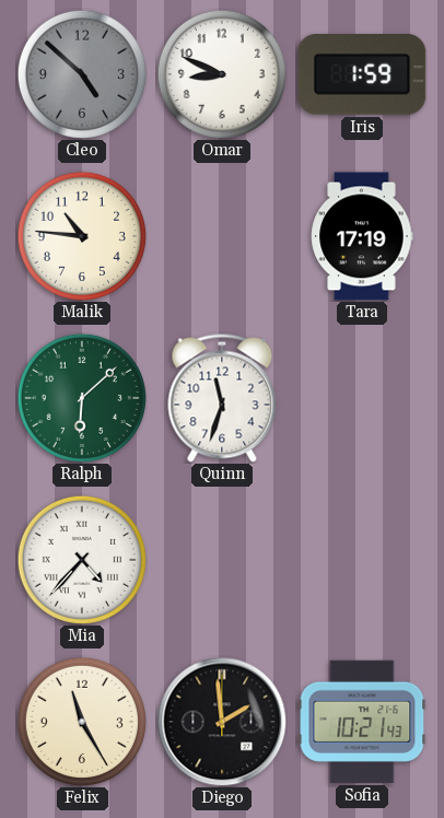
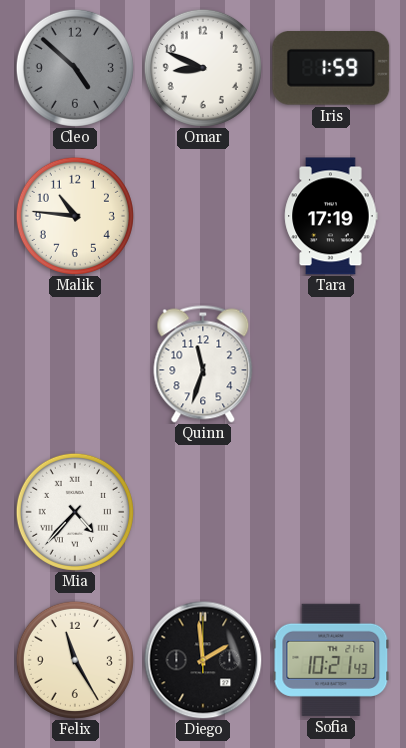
Ralph: 6:08 -> none
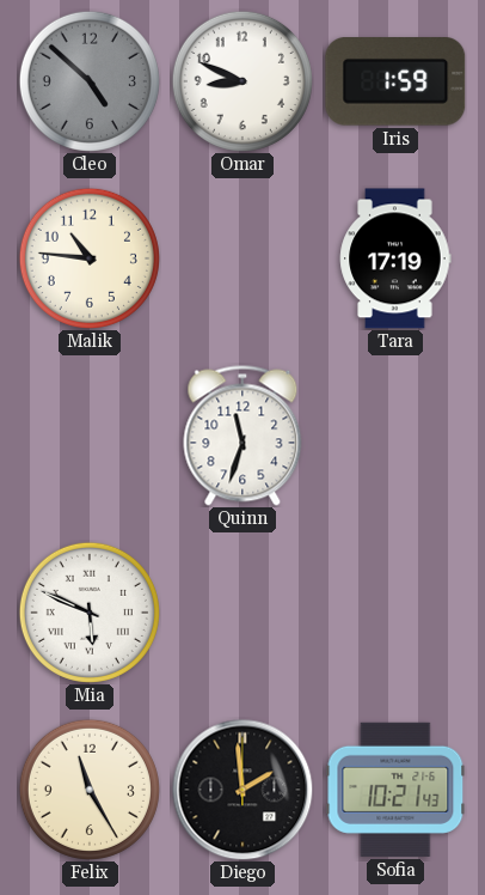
Mia: 4:37 -> 5:49
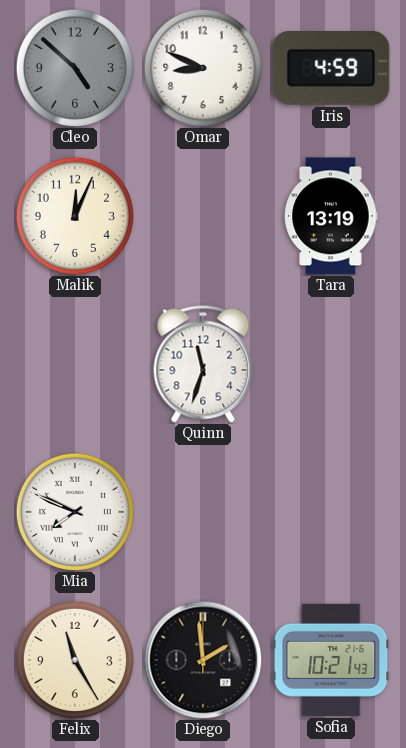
Iris: 1:59 -> 4:59
Malik: 10:46 -> 12:04
Tara: 17:19 -> 13:19
Mia: 5:49 -> 7:49
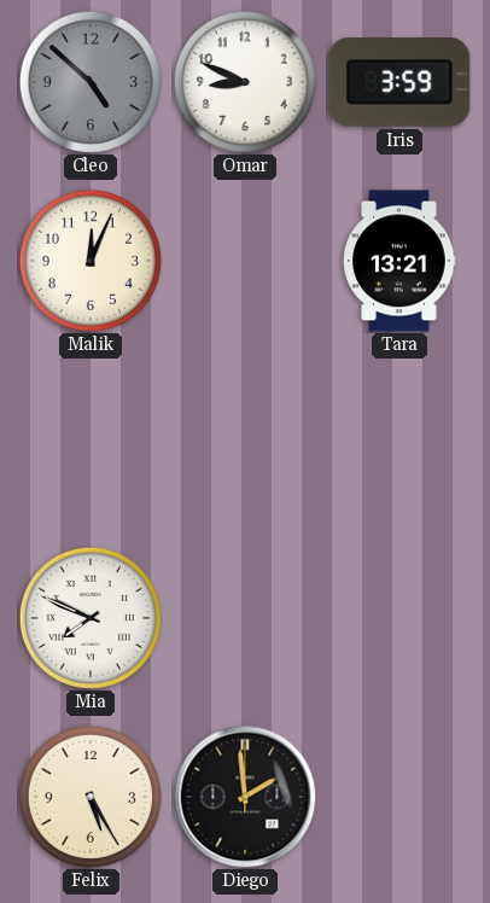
Iris: 4:59 -> 3:59
Tara: 13:19 -> 13:21
Quinn: 11:33 -> none
Felix: 11:25 -> 5:25
Sofia: 10:21 -> none
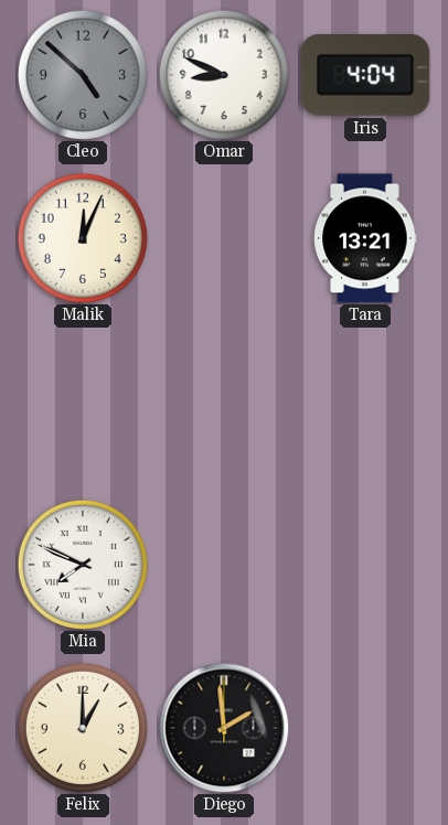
Iris: 3:59 -> 4:04
Felix: 5:25 -> 1:00
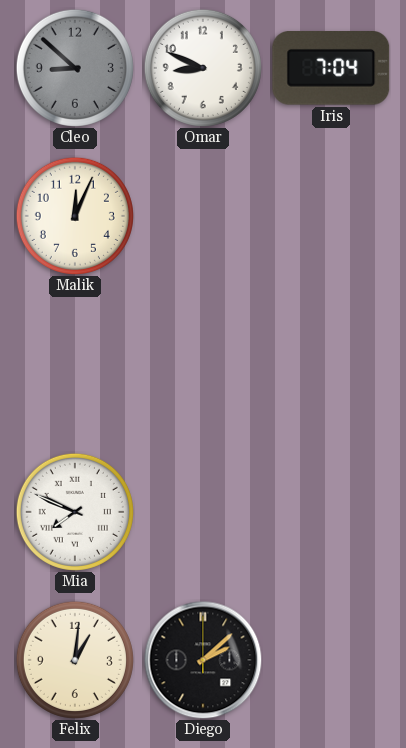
Cleo: 4:52 -> 8:52
Iris: 4:04 -> 7:04
Tara: 13:21 -> none
Felix: 1:00 -> 1:01
Diego: 1:59 -> 2:08
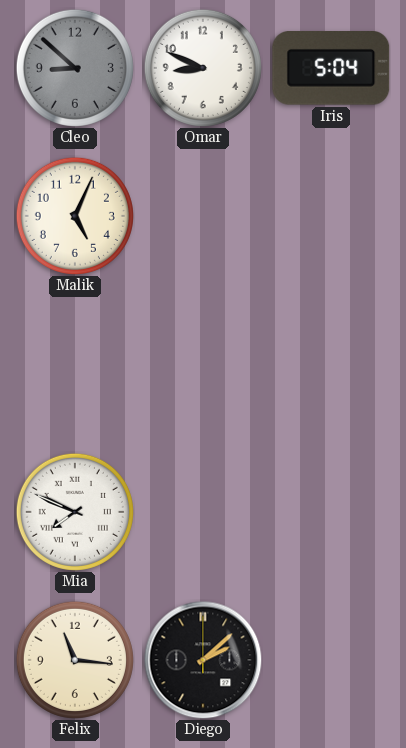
Iris: 7:04 -> 5:04
Malik: 12:04 -> 5:04
Felix: 1:01 -> 11:16
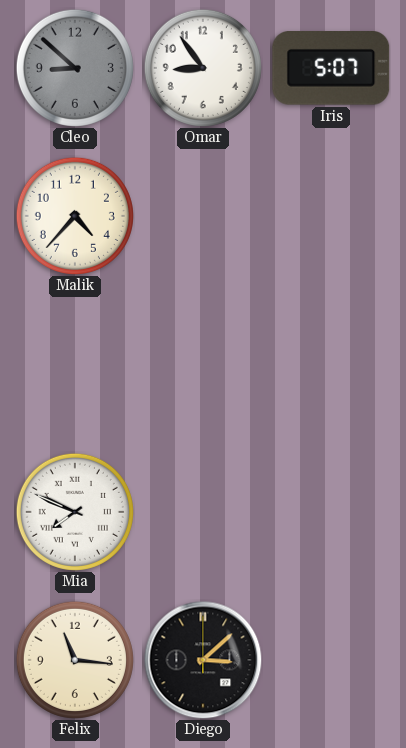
Omar: 8:49 -> 8:54
Iris: 5:04 -> 5:07
Malik: 5:04 -> 4:37
Diego: 2:08 -> 3:08
